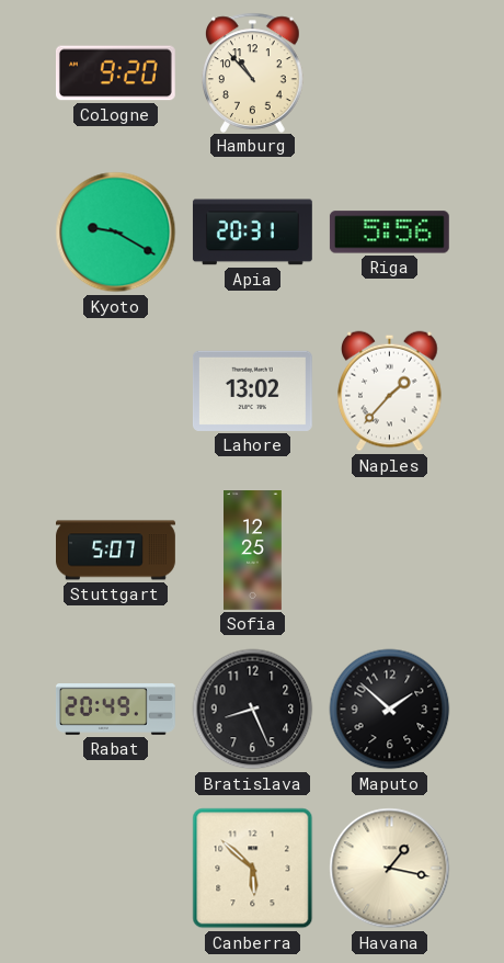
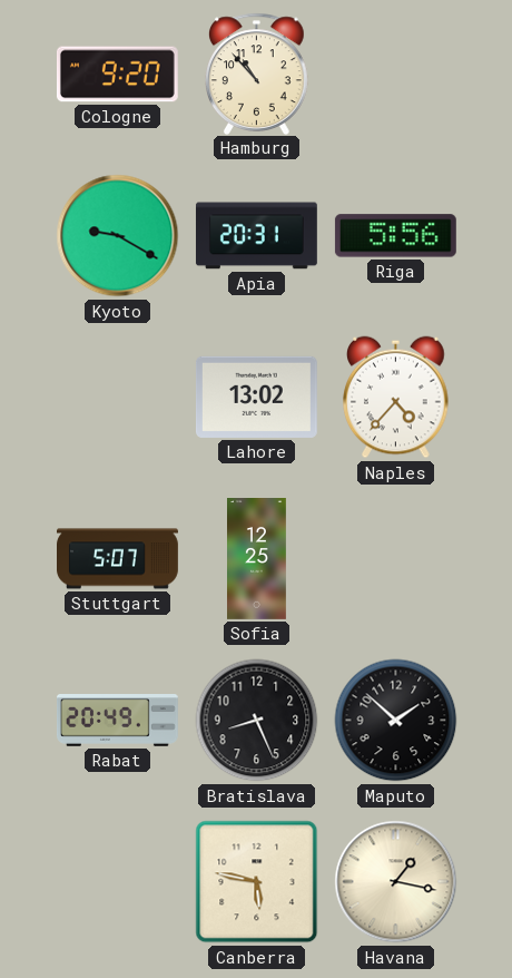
Naples: 1:37 -> 4:37
Canberra: 5:52 -> 5:47
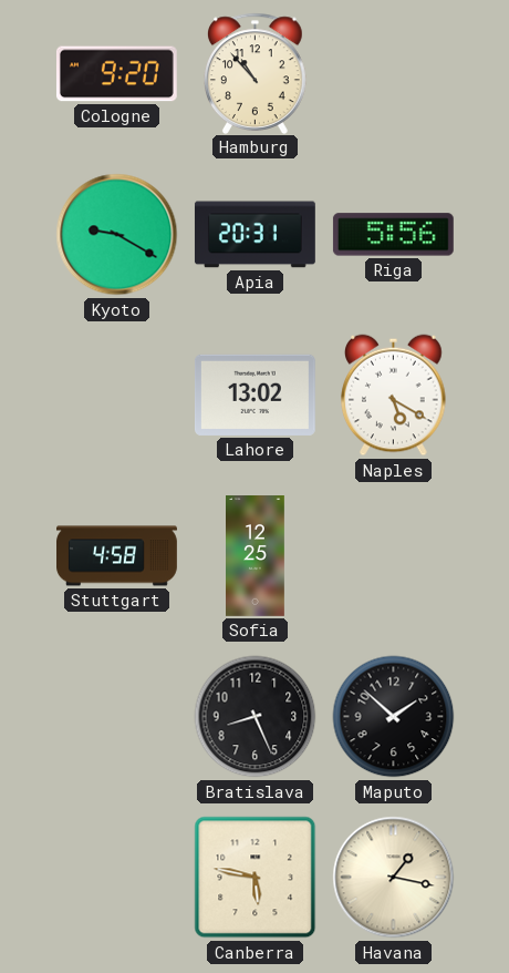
Naples: 4:37 -> 5:20
Stuttgart: 5:07 -> 4:58
Rabat: 20:49 -> none
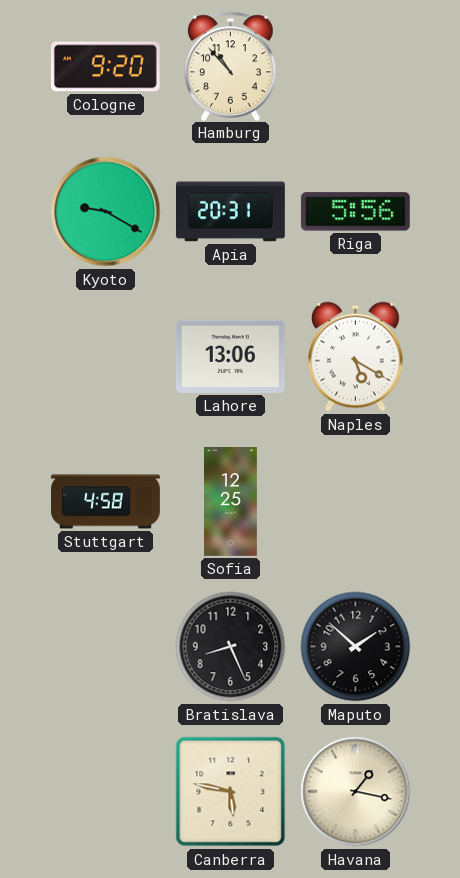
Lahore: 13:02 -> 13:06
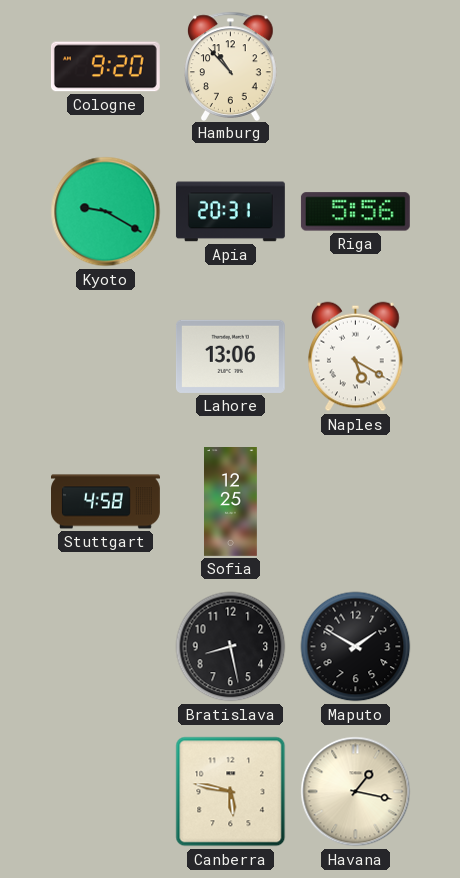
Bratislava: 8:26 -> 8:28
Maputo: 1:52 -> 1:50
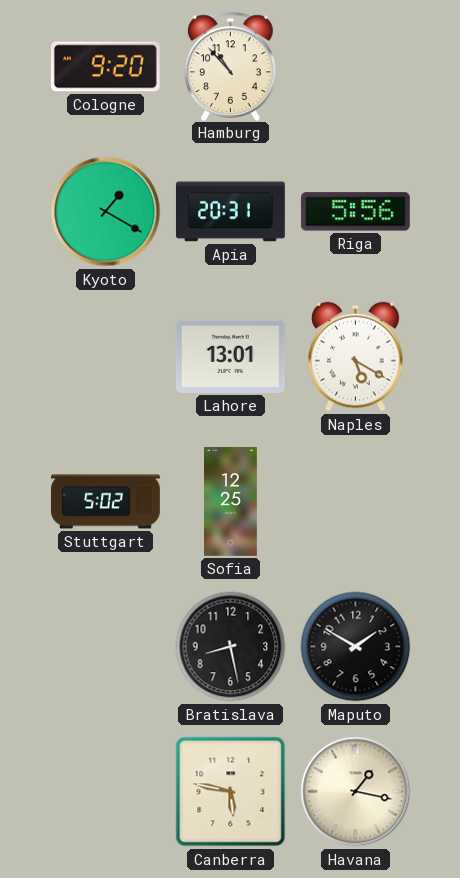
Kyoto: 9:20 -> 1:20
Lahore: 13:06 -> 13:01
Stuttgart: 4:58 -> 5:02
